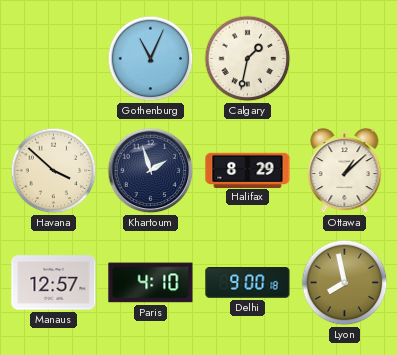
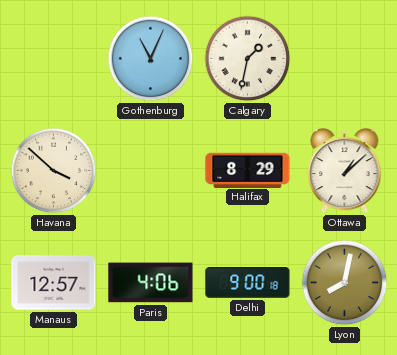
Khartoum: 1:57 -> none
Paris: 4:10 -> 4:06
Lyon: 7:58 -> 8:02
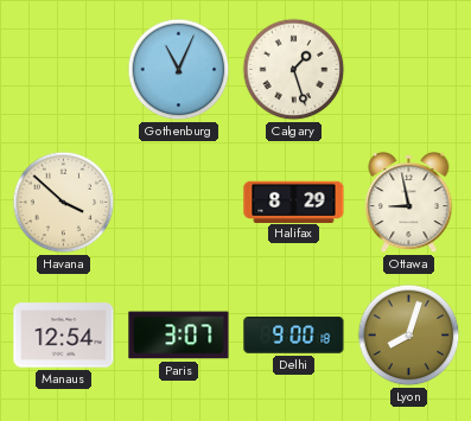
Calgary: 1:32 -> 1:27
Ottawa: 1:08 -> 8:58
Manaus: 12:57 -> 12:54
Paris: 4:06 -> 3:07
Lyon: 8:02 -> 8:03
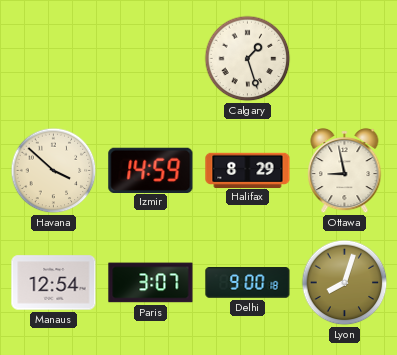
Gothenburg: 11:04 -> none
Izmir: none -> 14:59
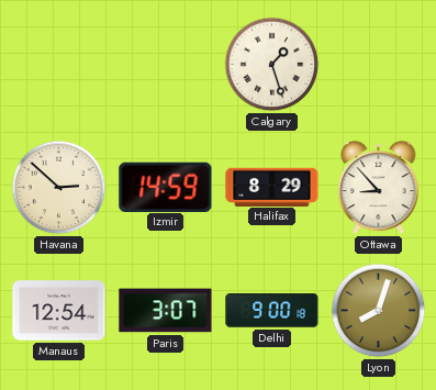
Havana: 3:52 -> 2:52
Ottawa: 8:58 -> 8:53
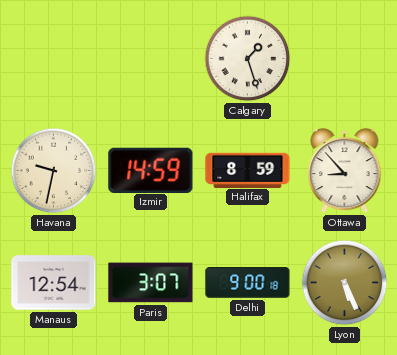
Havana: 2:52 -> 9:32
Halifax: 8:29 -> 8:59
Lyon: 8:03 -> 5:26
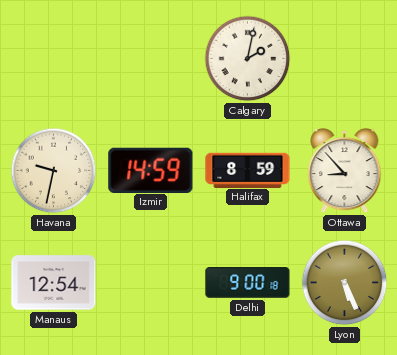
Calgary: 1:27 -> 2:02
Paris: 3:07 -> none
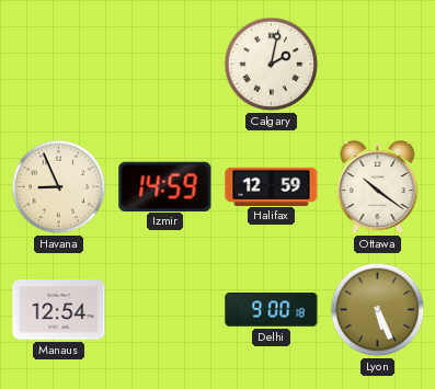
Havana: 9:32 -> 8:56
Halifax: 8:59 -> 12:59
Ottawa: 8:53 -> 10:21
